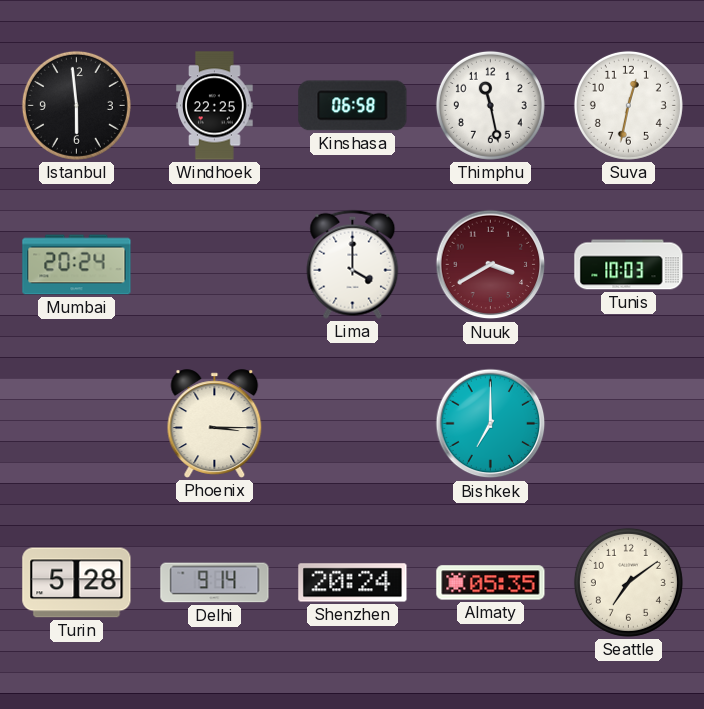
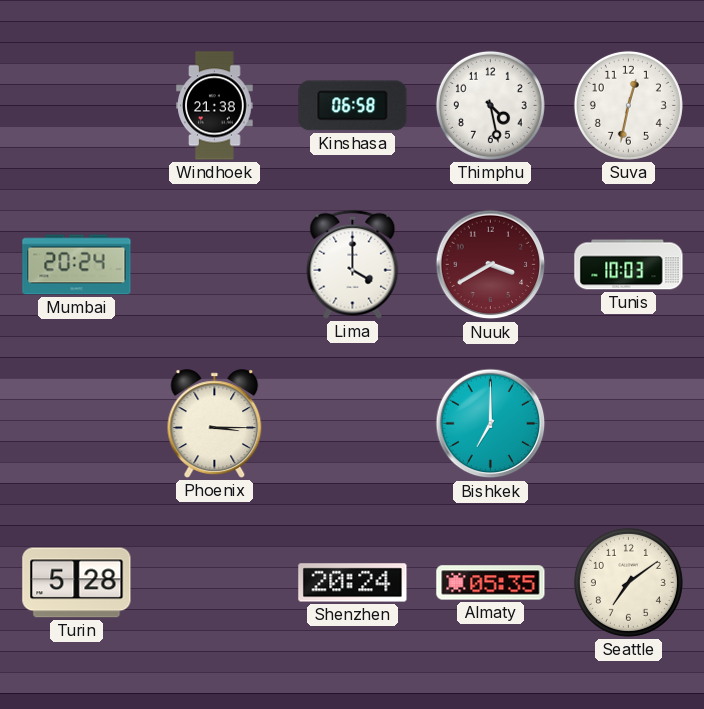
Istanbul: 5:59 -> none
Windhoek: 22:25 -> 21:38
Thimphu: 11:28 -> 4:28
Delhi: 9:14 -> none
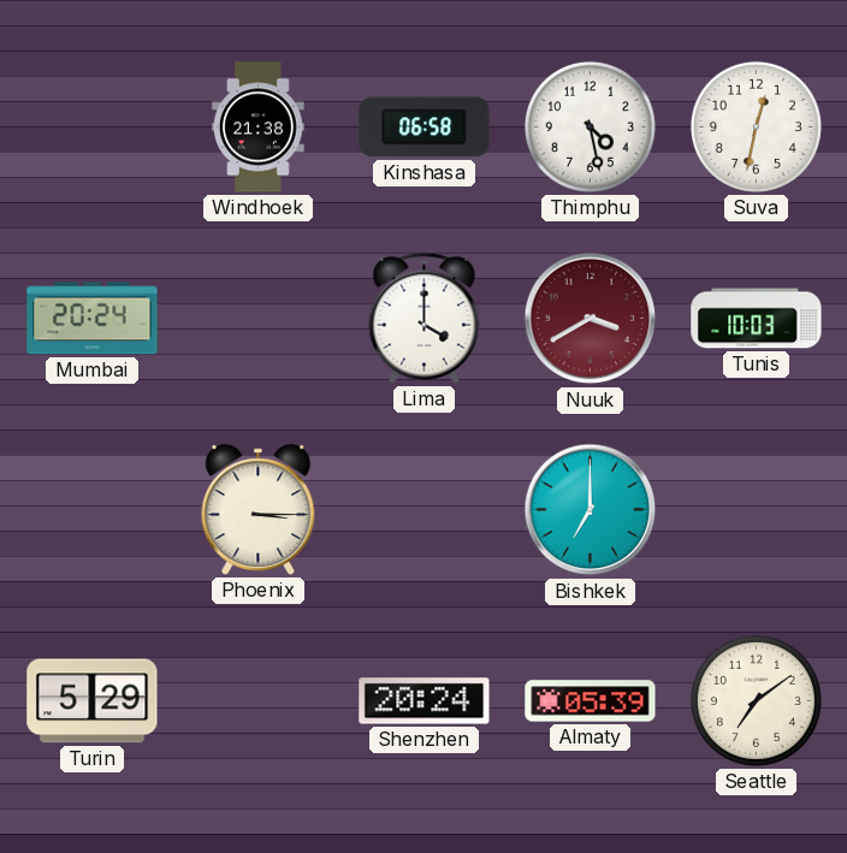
Turin: 5:28 -> 5:29
Almaty: 05:35 -> 05:39
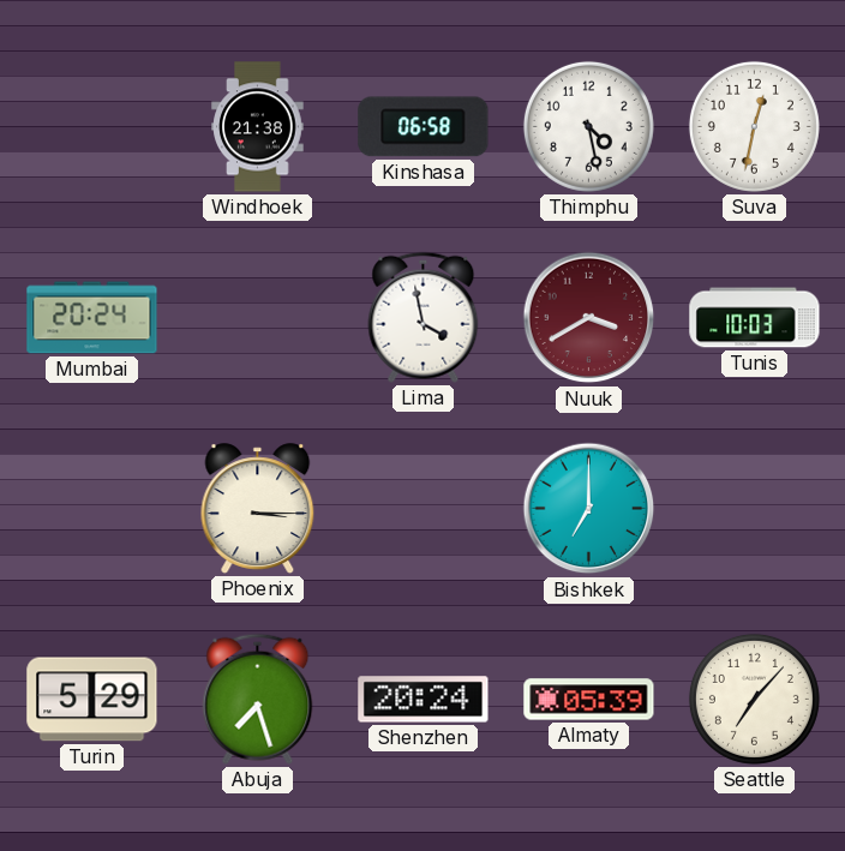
Lima: 4:00 -> 3:58
Abuja: none -> 7:27
Seattle: 7:09 -> 7:07
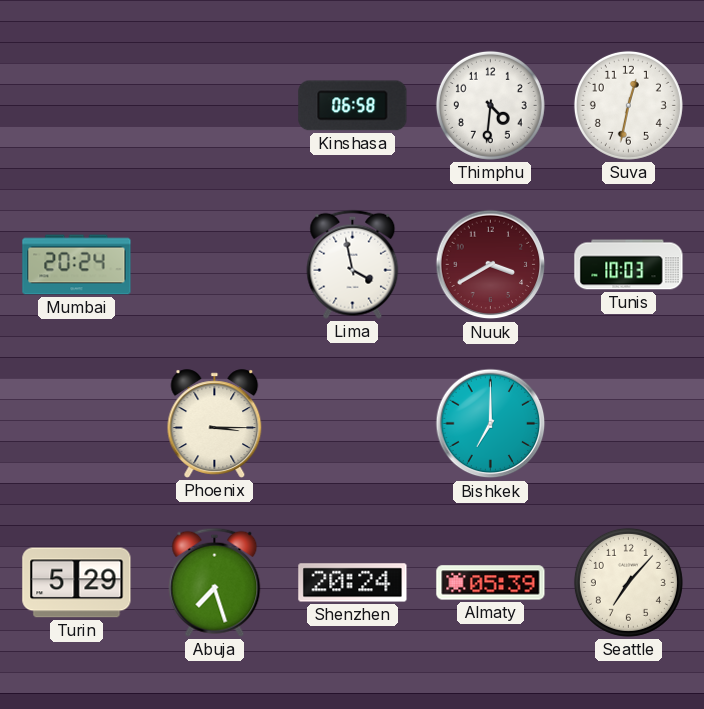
Windhoek: 21:38 -> none
Thimphu: 4:28 -> 4:31
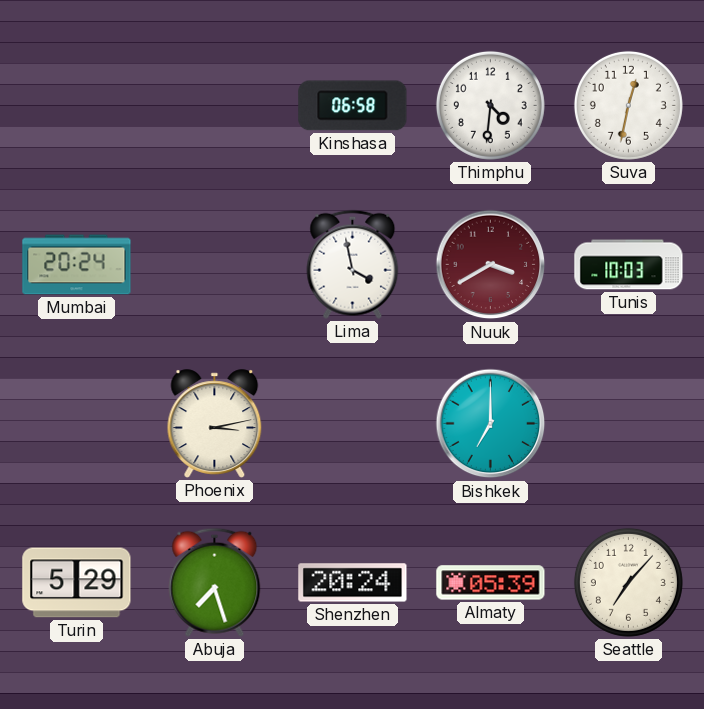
Phoenix: 3:15 -> 3:13
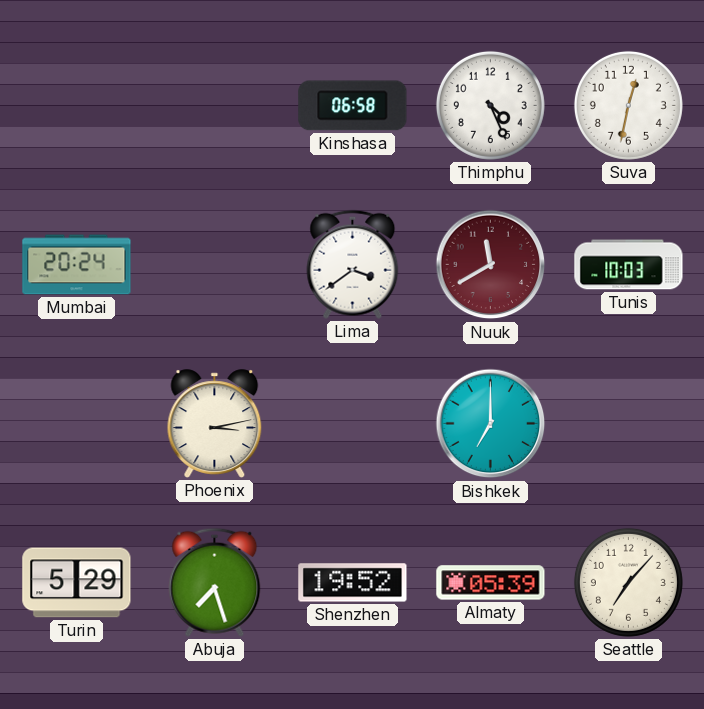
Thimphu: 4:31 -> 4:26
Lima: 3:58 -> 3:39
Nuuk: 3:40 -> 11:40
Shenzhen: 20:24 -> 19:52
